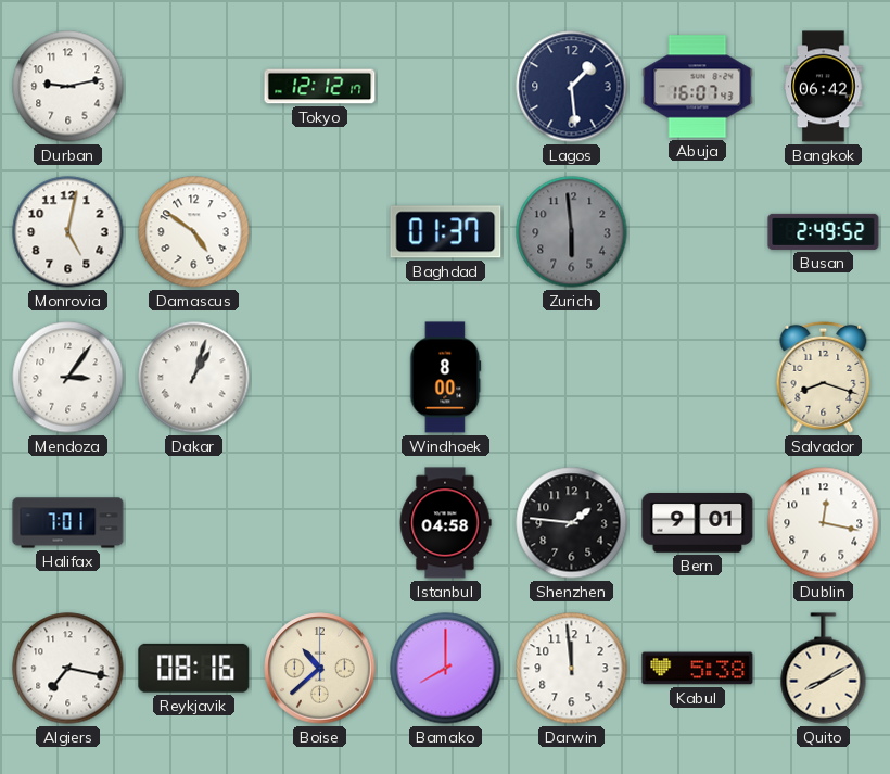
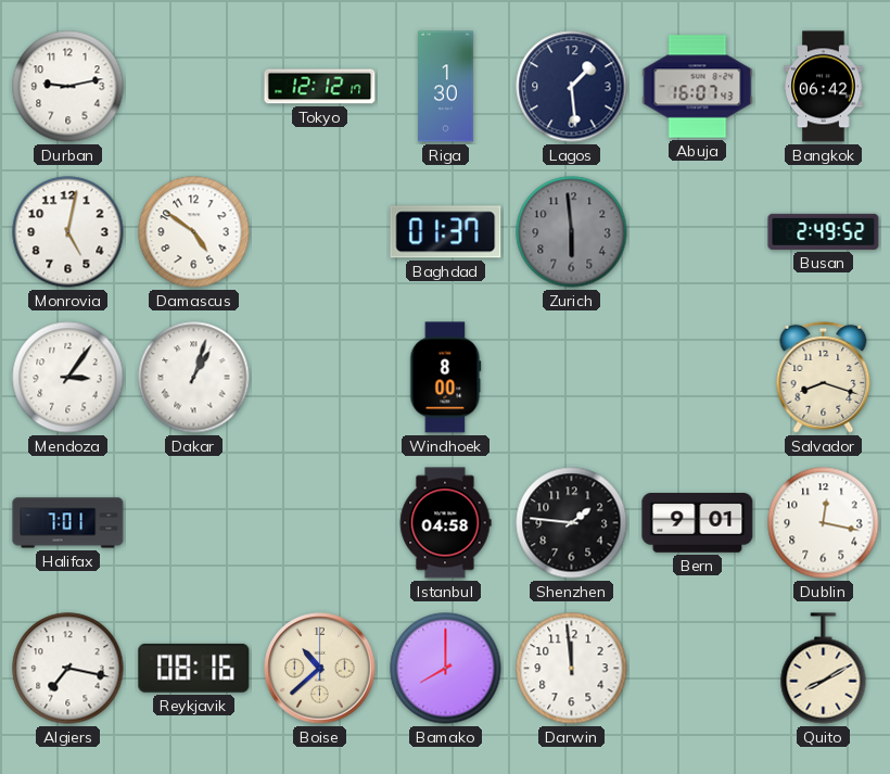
Riga: none -> 1:30
Kabul: 5:38 -> none
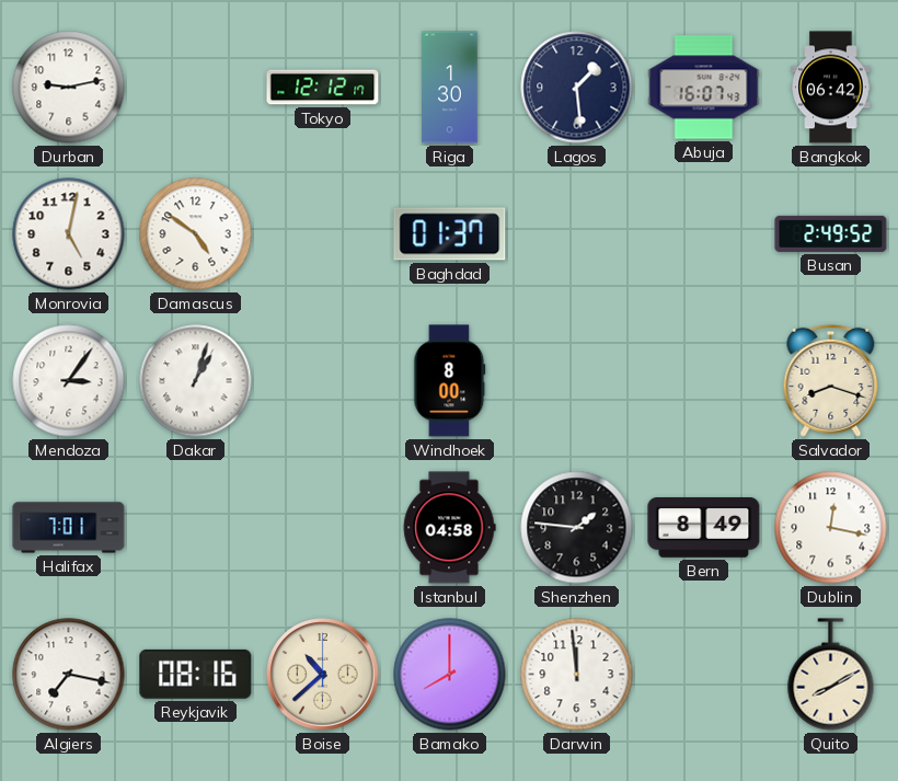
Zurich: 5:59 -> none
Bern: 9:01 -> 8:49
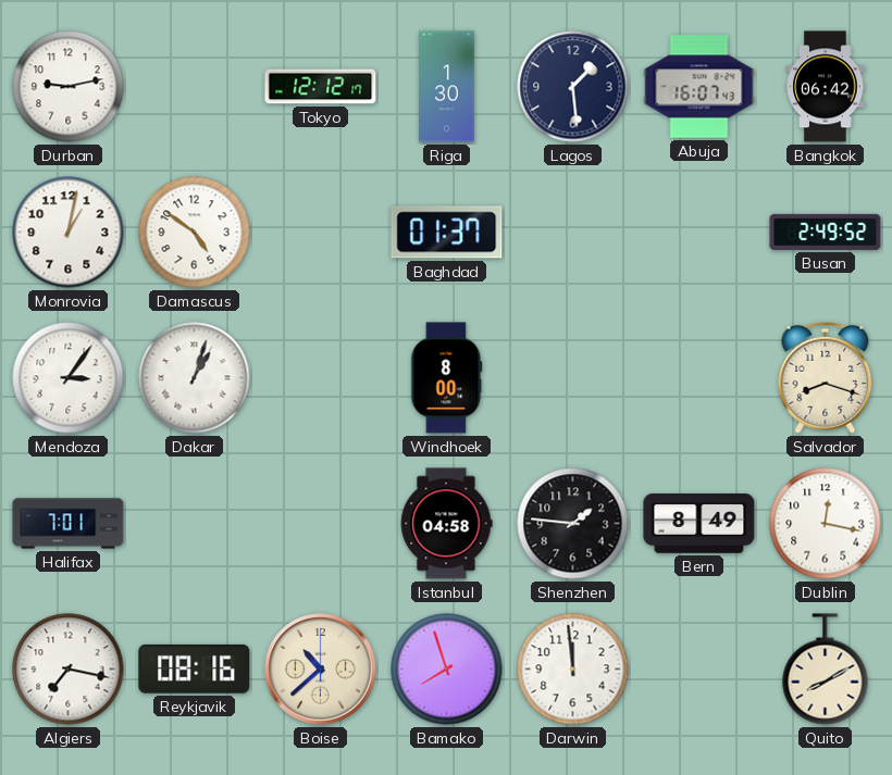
Monrovia: 5:02 -> 1:02
Bamako: 8:00 -> 7:57
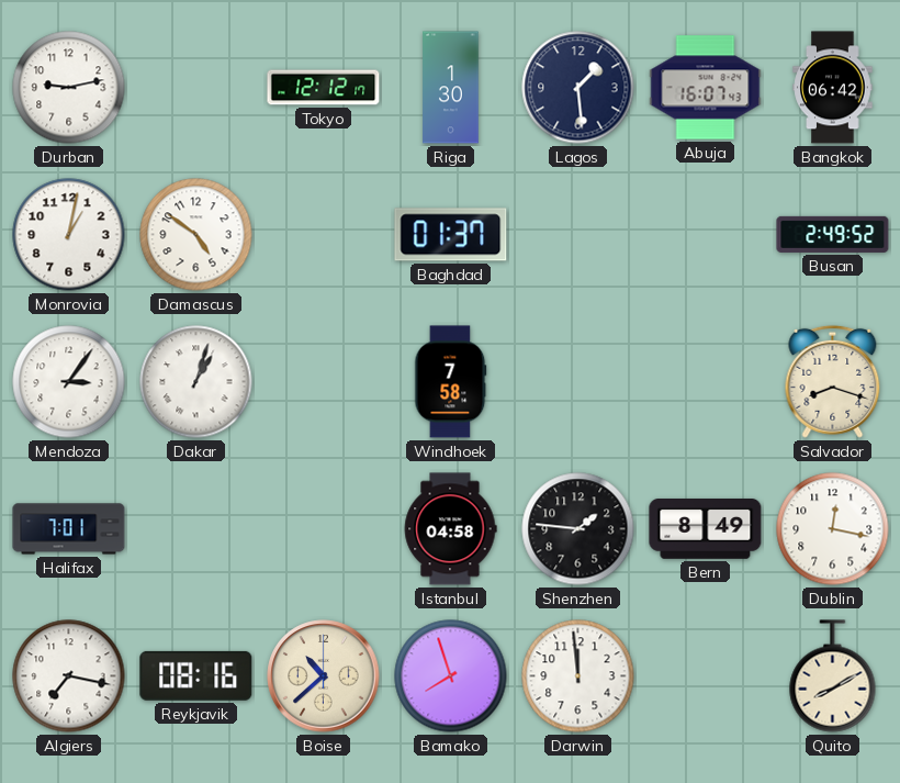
Windhoek: 8:00 -> 7:58
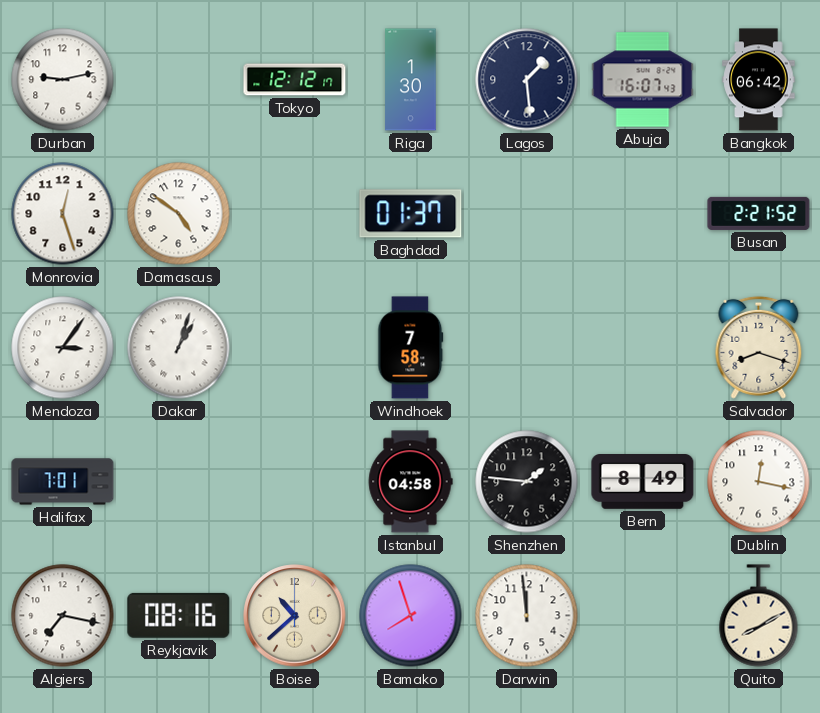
Monrovia: 1:02 -> 12:27
Busan: 2:49 -> 2:21
